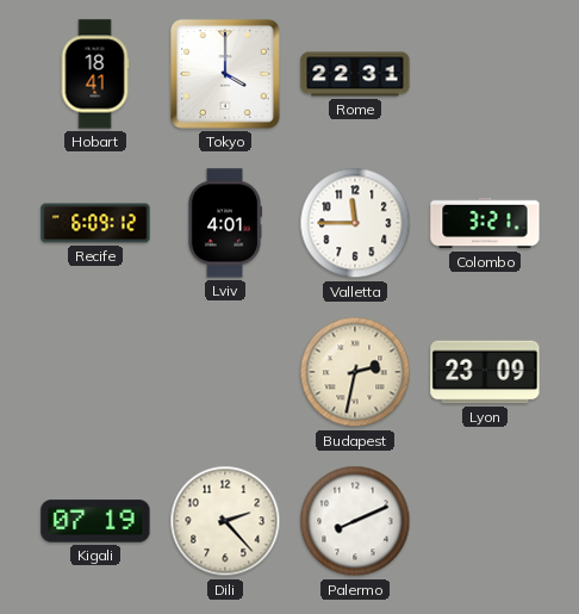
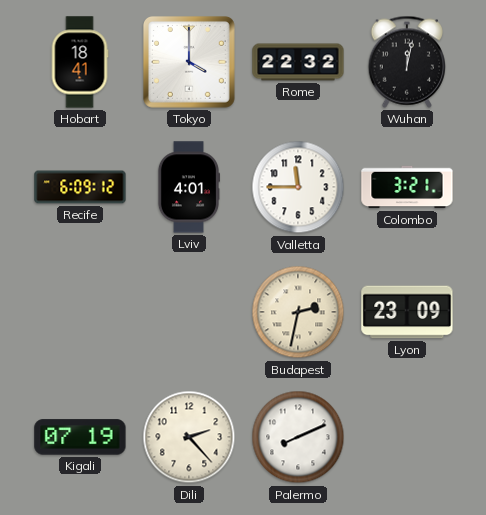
Rome: 22:31 -> 22:32
Wuhan: none -> 12:02
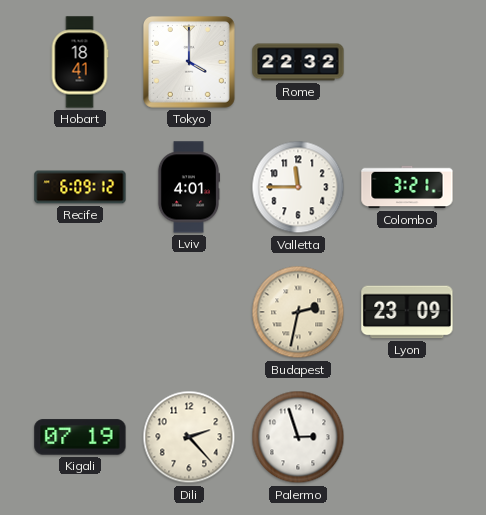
Wuhan: 12:02 -> none
Palermo: 8:11 -> 2:57
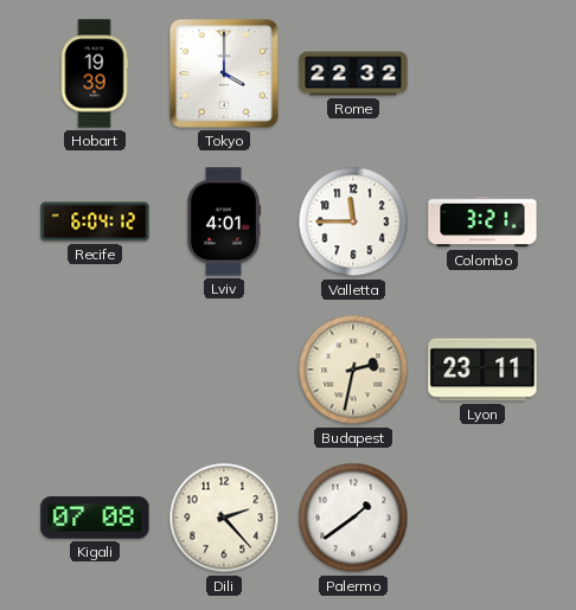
Hobart: 18:41 -> 19:39
Recife: 6:09 -> 6:04
Lyon: 23:09 -> 23:11
Kigali: 07:19 -> 07:08
Palermo: 2:57 -> 1:39
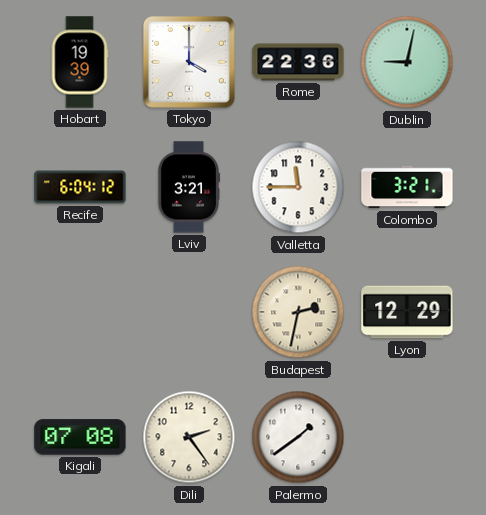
Rome: 22:32 -> 22:36
Dublin: none -> 9:02
Lviv: 4:01 -> 3:21
Lyon: 23:11 -> 12:29
Dili: 2:23 -> 2:24
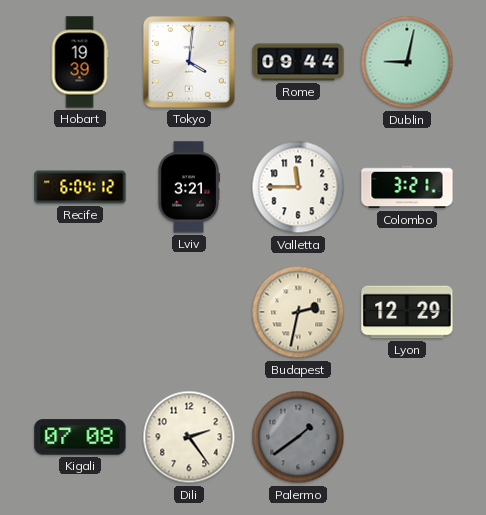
Tokyo: 4:00 -> 4:01
Rome: 22:36 -> 09:44
Palermo dial: white -> grey
